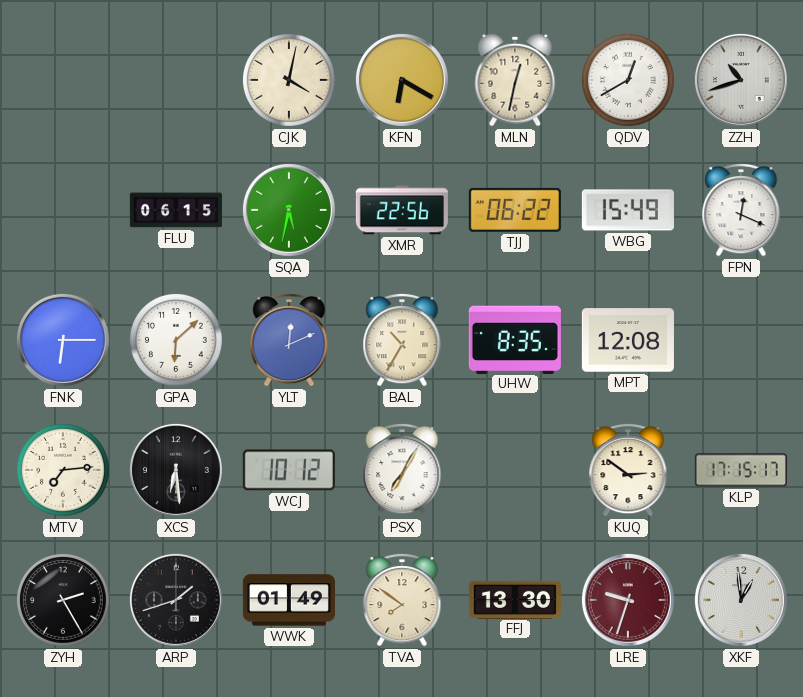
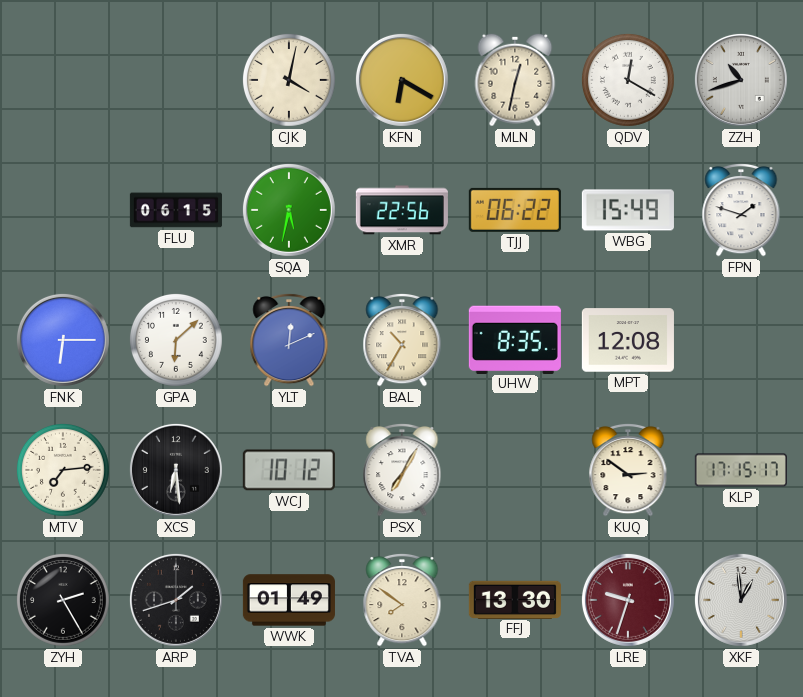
QDV: 12:40 -> 12:20
FPN: 12:19 -> 1:48
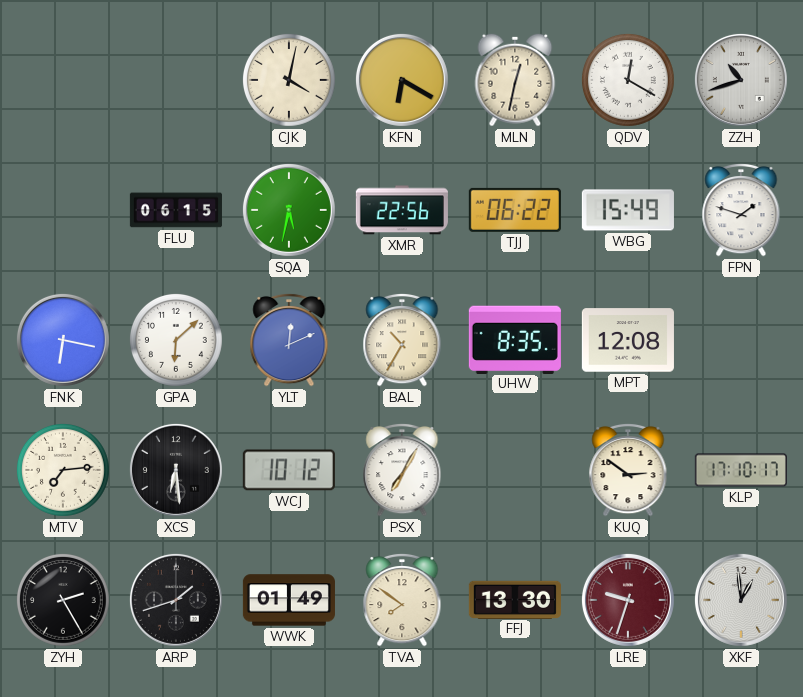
FNK: 6:15 -> 6:17
KLP: 17:15 -> 17:10
